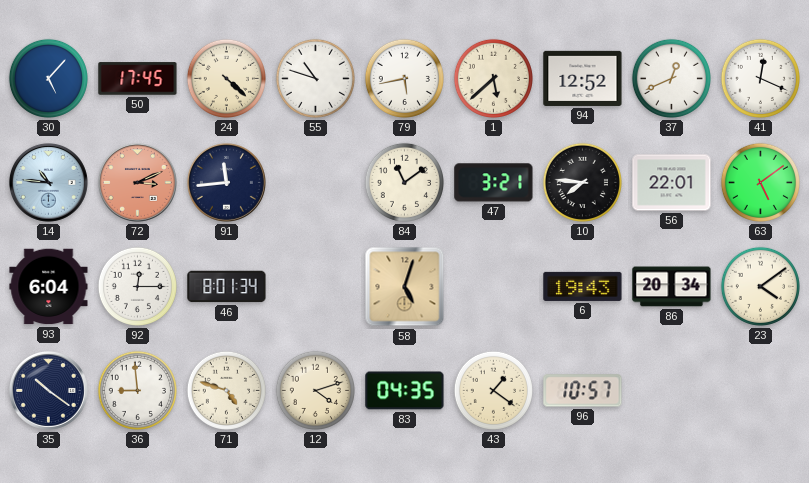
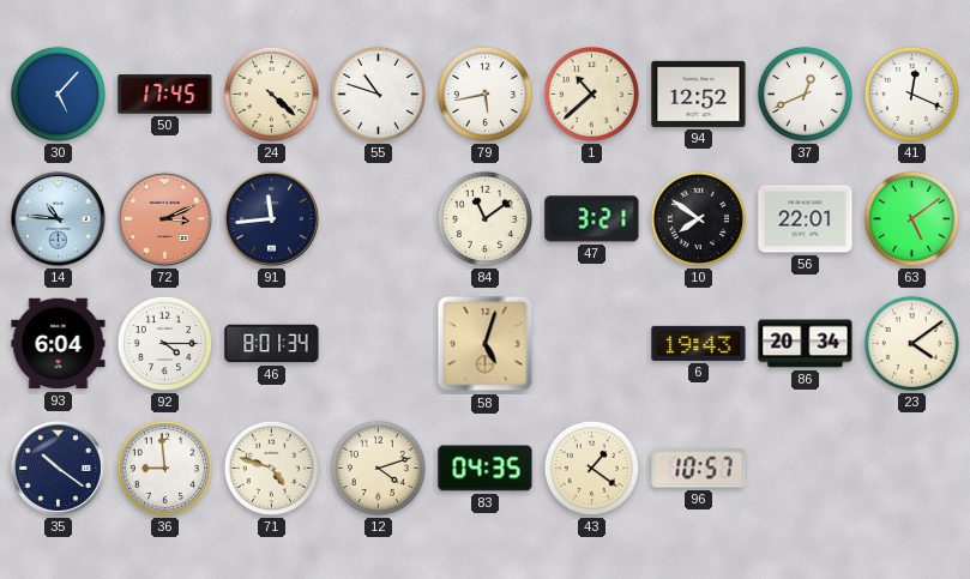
1: 5:38 -> 10:38
10: 7:46 -> 7:51
92: 12:15 -> 4:15
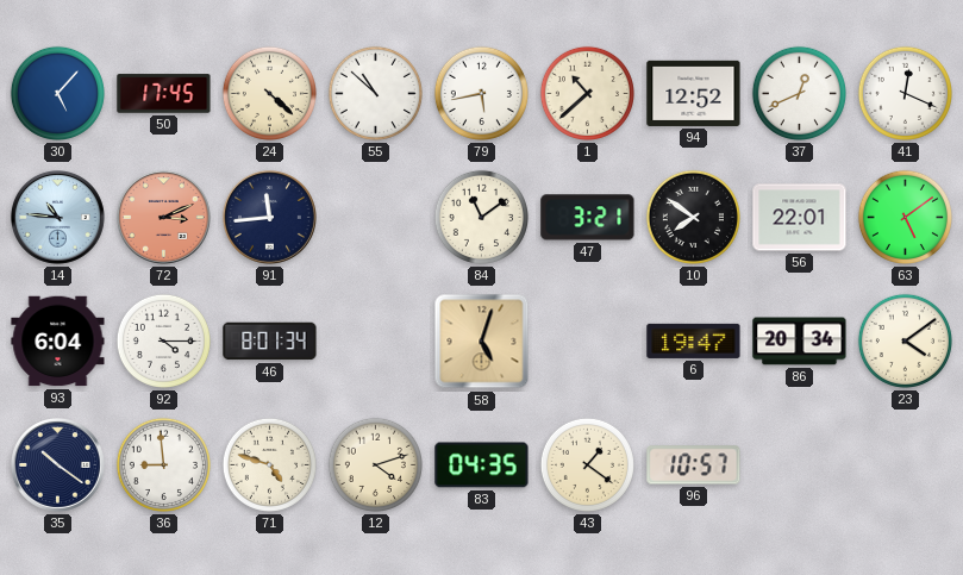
55: 10:48 -> 10:52
6: 19:43 -> 19:47
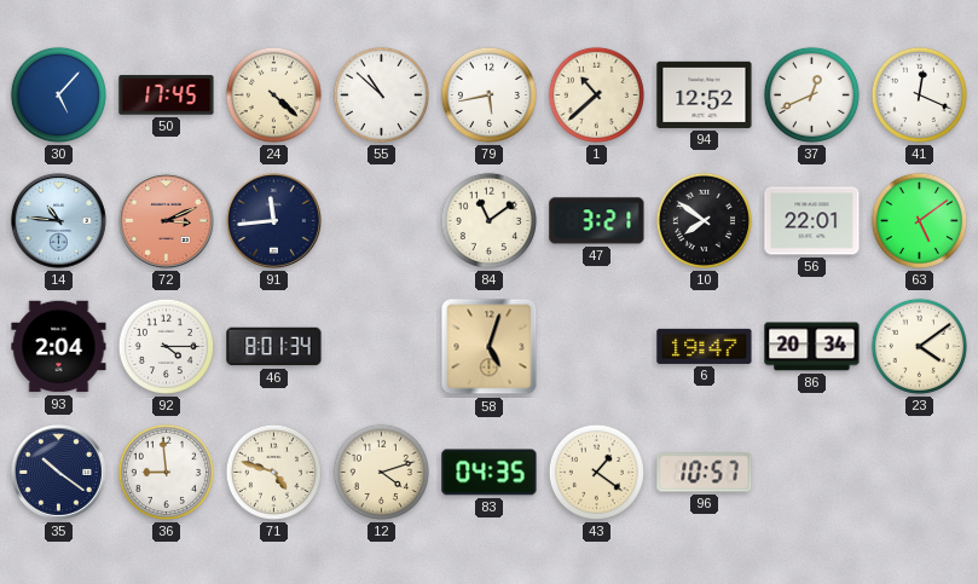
93: 6:04 -> 2:04
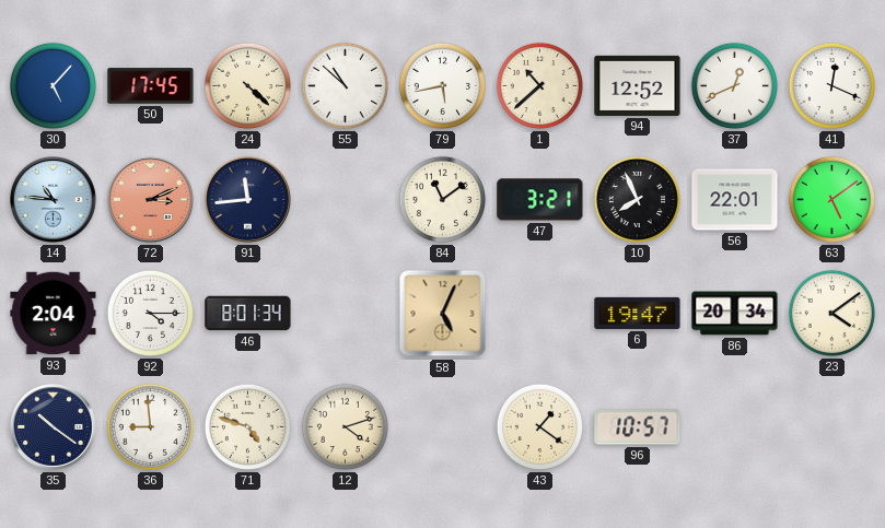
10: 7:51 -> 7:56
58: 5:03 -> 5:04
83: 04:35 -> none
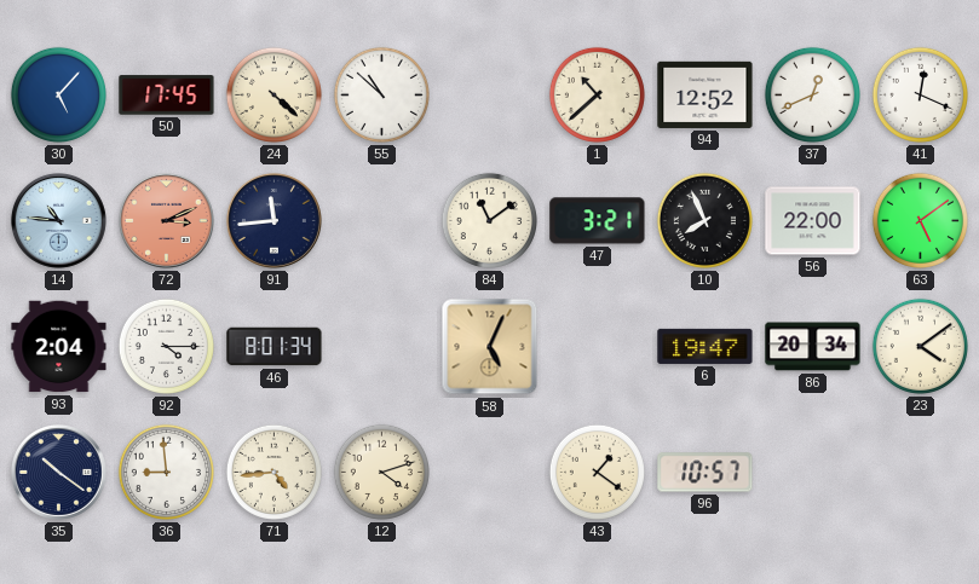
79: 5:43 -> none
56: 22:01 -> 22:00
71: 4:48 -> 4:44
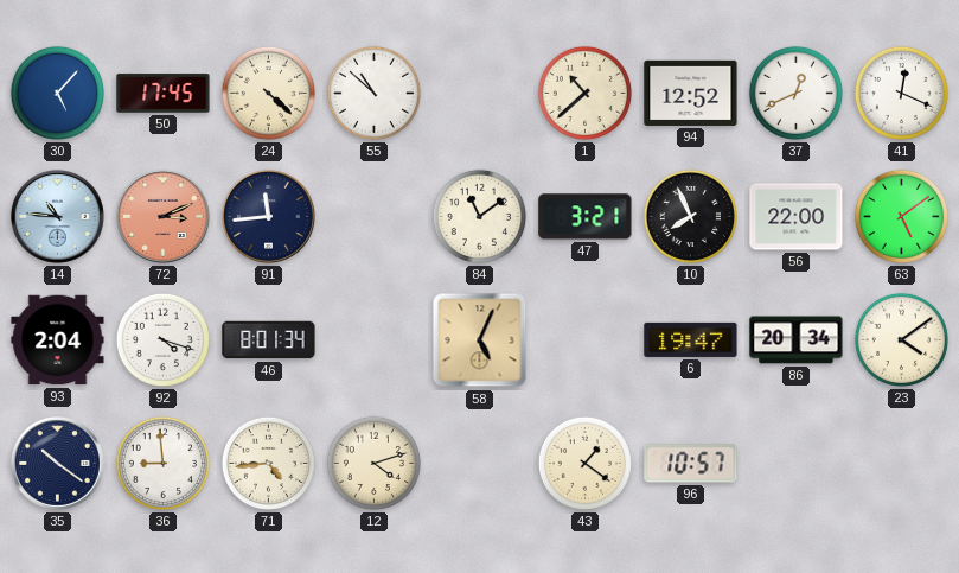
92: 4:15 -> 4:18
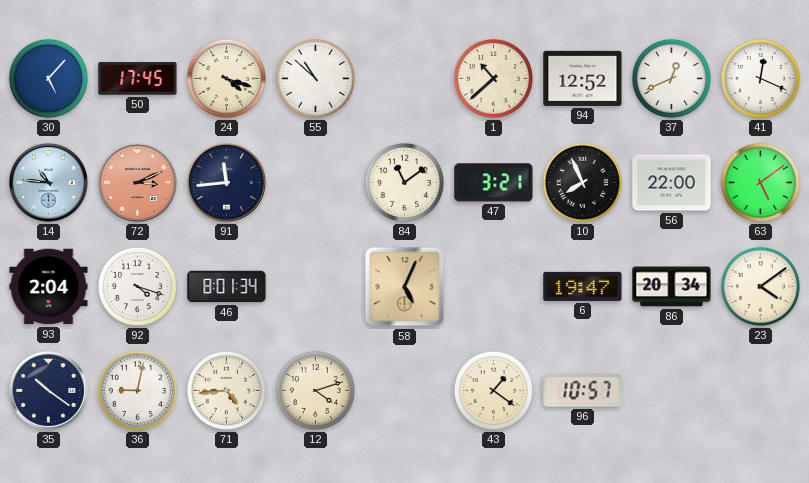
24: 4:22 -> 4:18
36: 8:59 -> 9:02
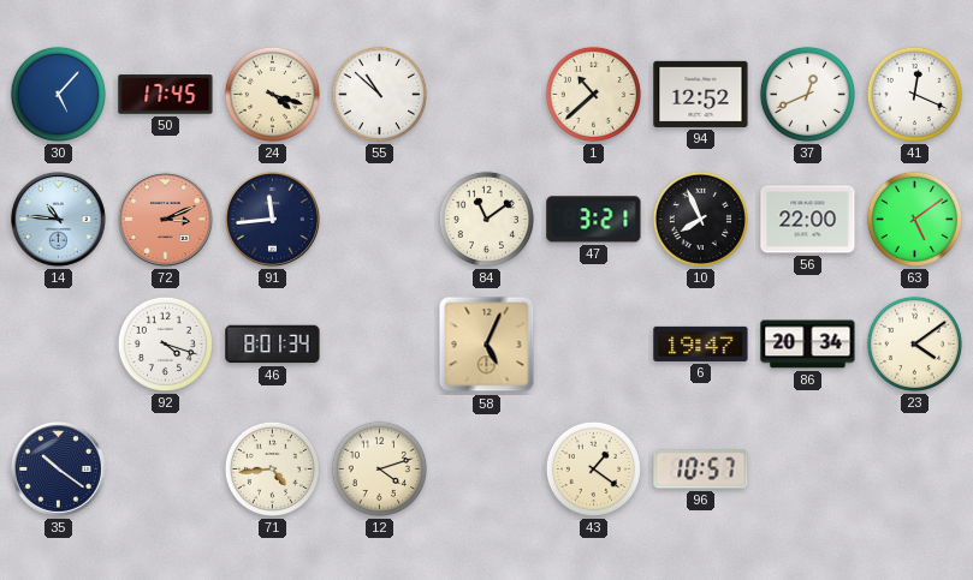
93: 2:04 -> none
36: 9:02 -> none
